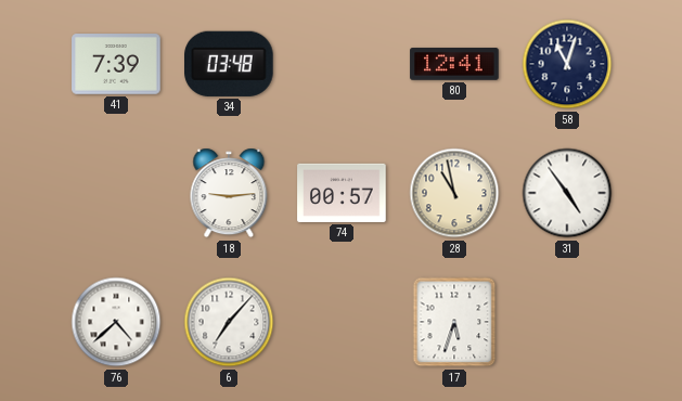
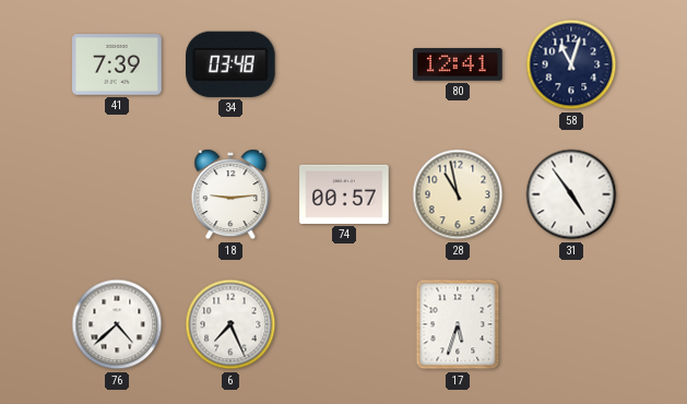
6: 7:07 -> 7:26
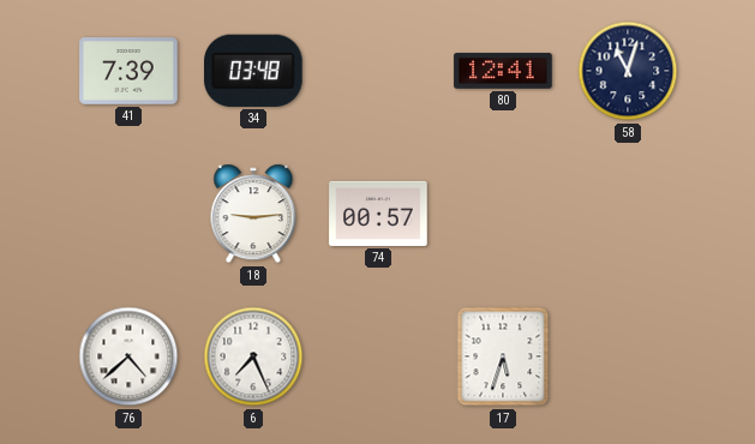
28: 10:58 -> none
31: 4:54 -> none
